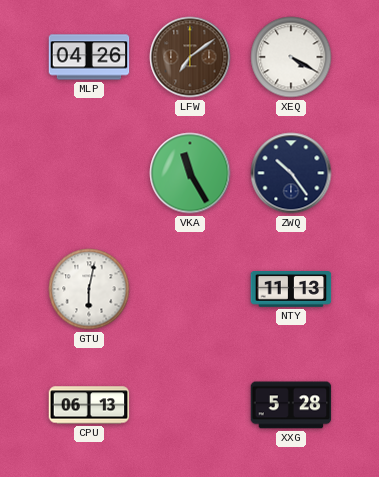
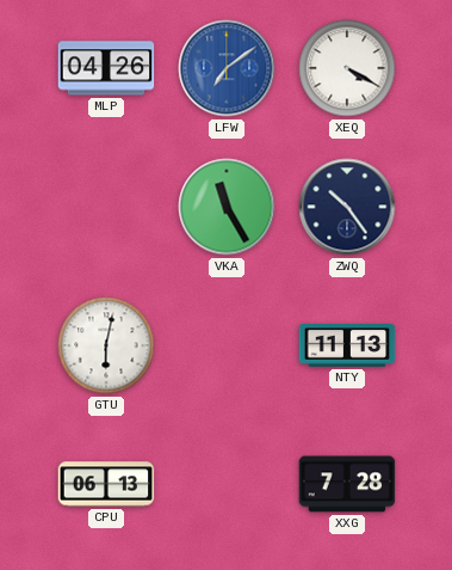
LFW dial: brown -> blue
XXG: 5:28 -> 7:28
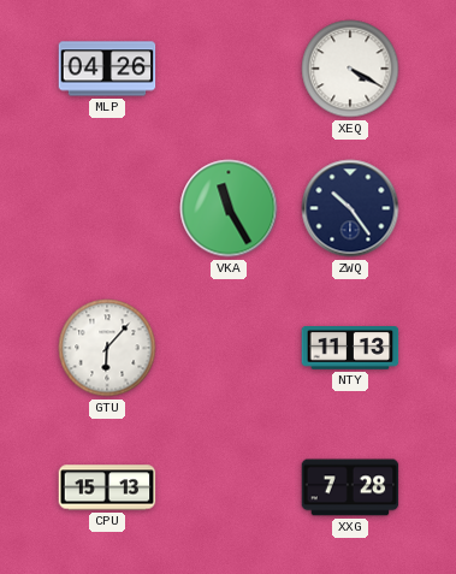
LFW: 7:09 -> none
GTU: 6:02 -> 6:07
CPU: 06:13 -> 15:13
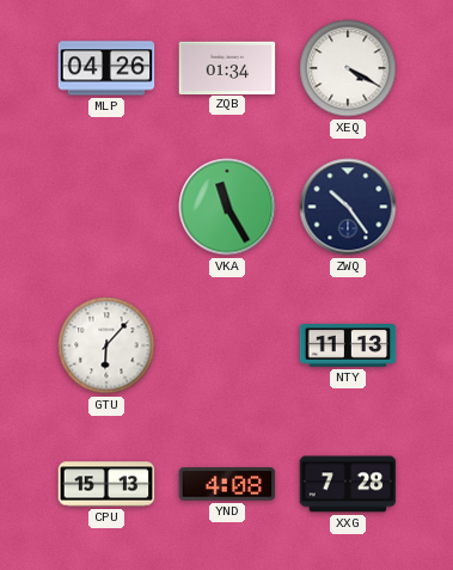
ZQB: none -> 01:34
YND: none -> 4:08
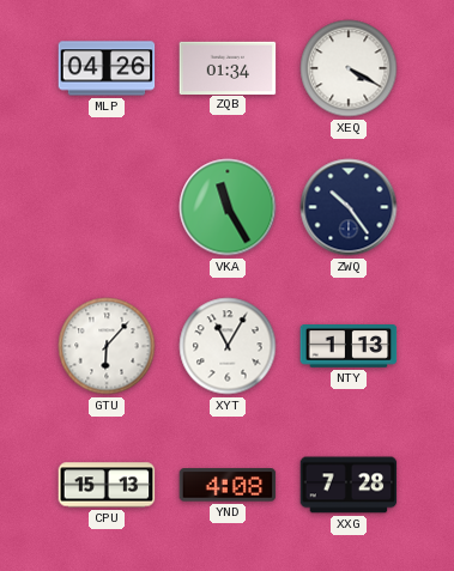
XYT: none -> 11:05
NTY: 11:13 -> 1:13
